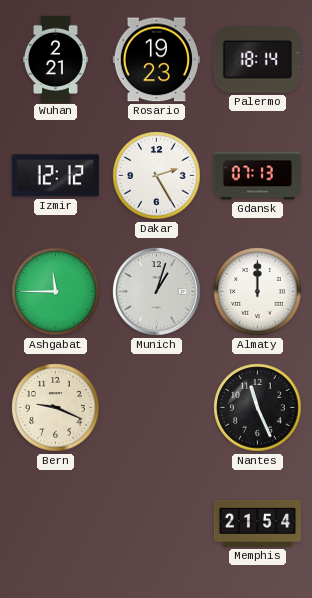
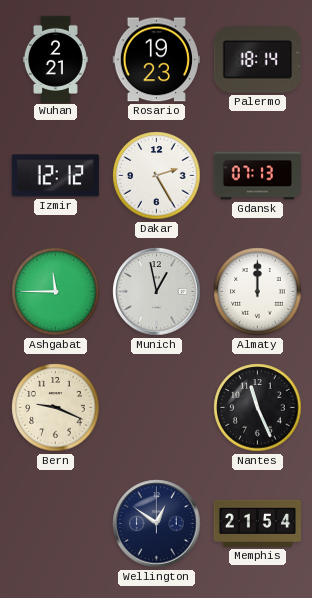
Munich: 1:03 -> 12:58
Wellington: none -> 12:51
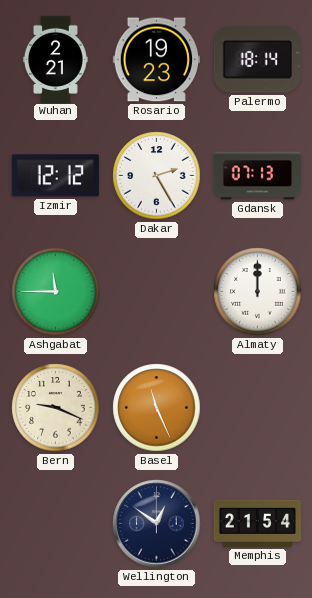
Munich: 12:58 -> none
Basel: none -> 11:26
Nantes: 11:26 -> none
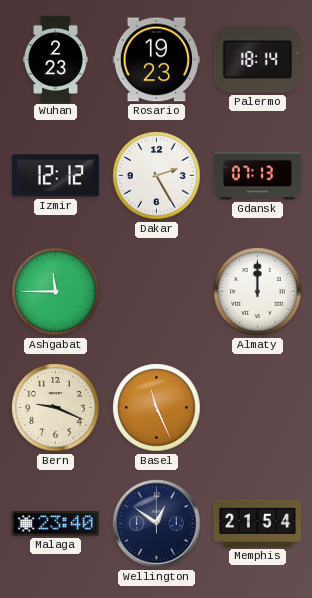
Wuhan: 2:21 -> 2:23
Malaga: none -> 23:40
